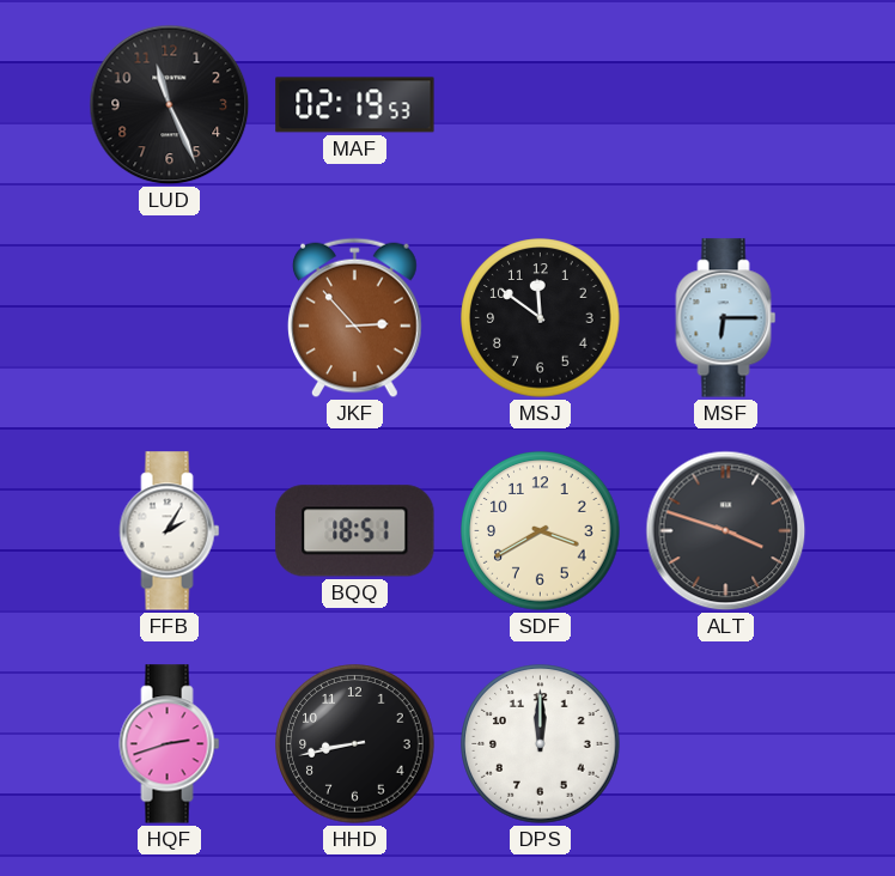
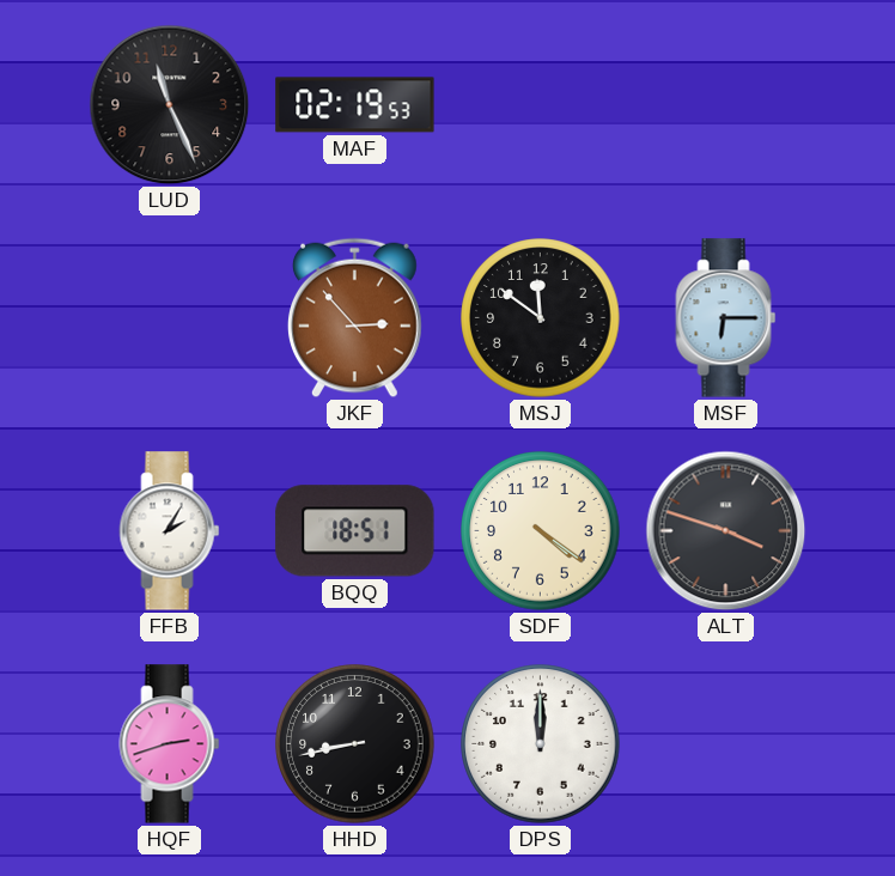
SDF: 3:40 -> 4:21
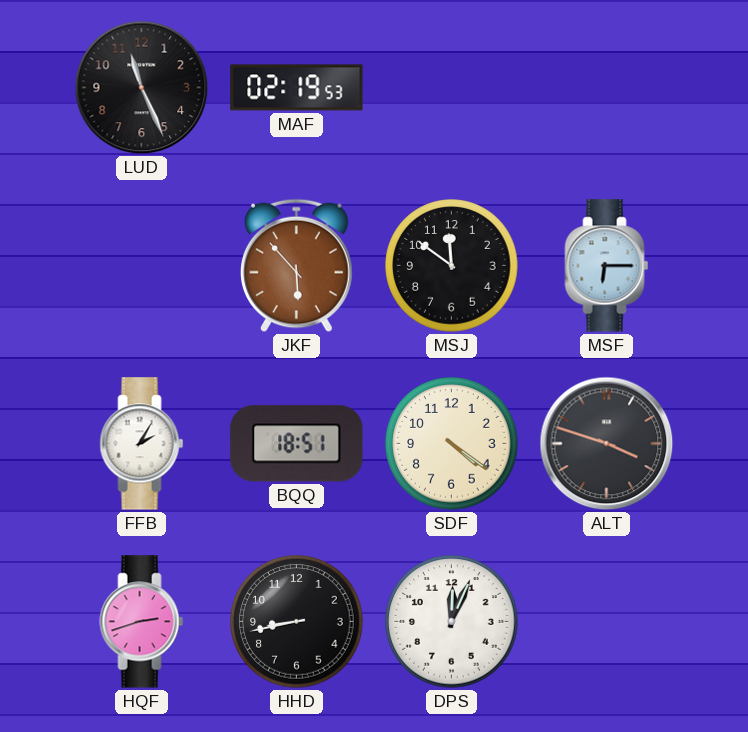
JKF: 2:53 -> 5:53
DPS: 12:00 -> 12:04
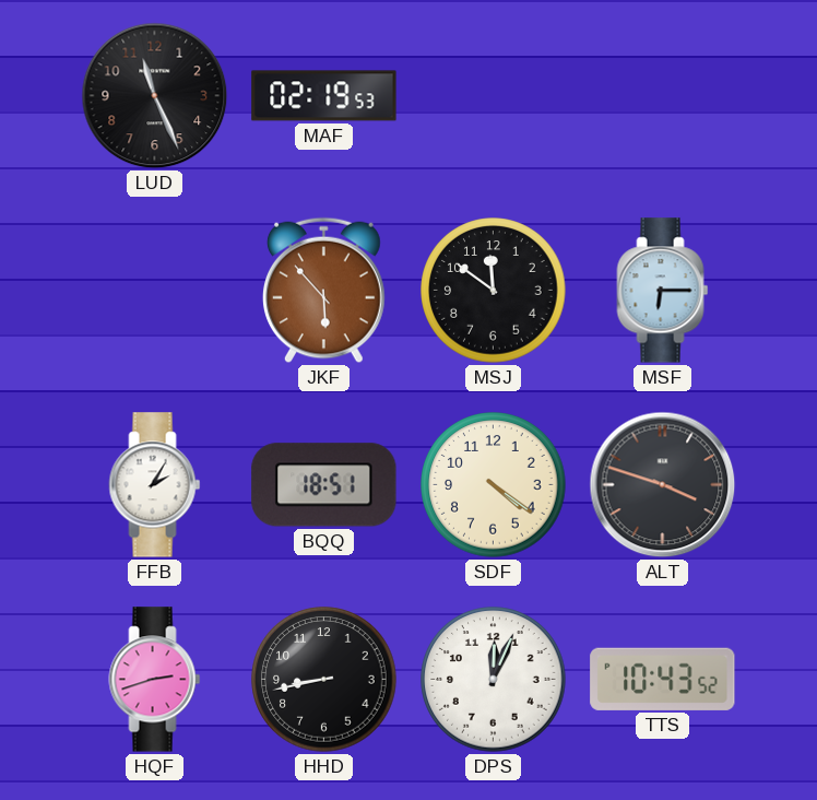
TTS: none -> 10:43
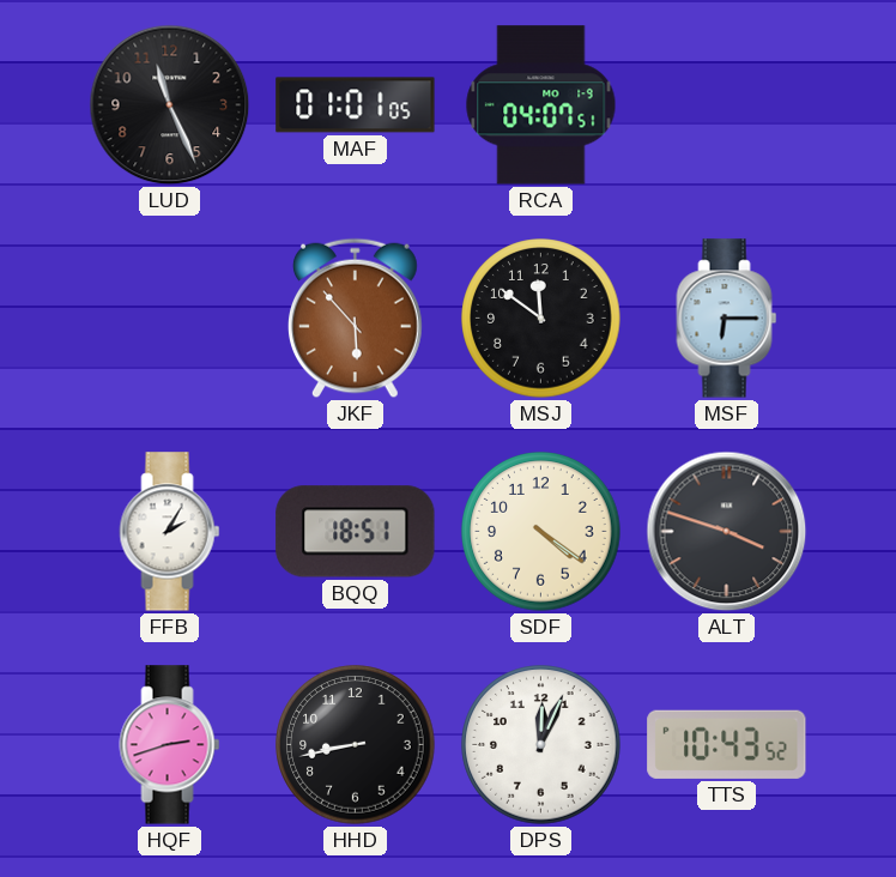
MAF: 02:19 -> 01:01
RCA: none -> 04:07
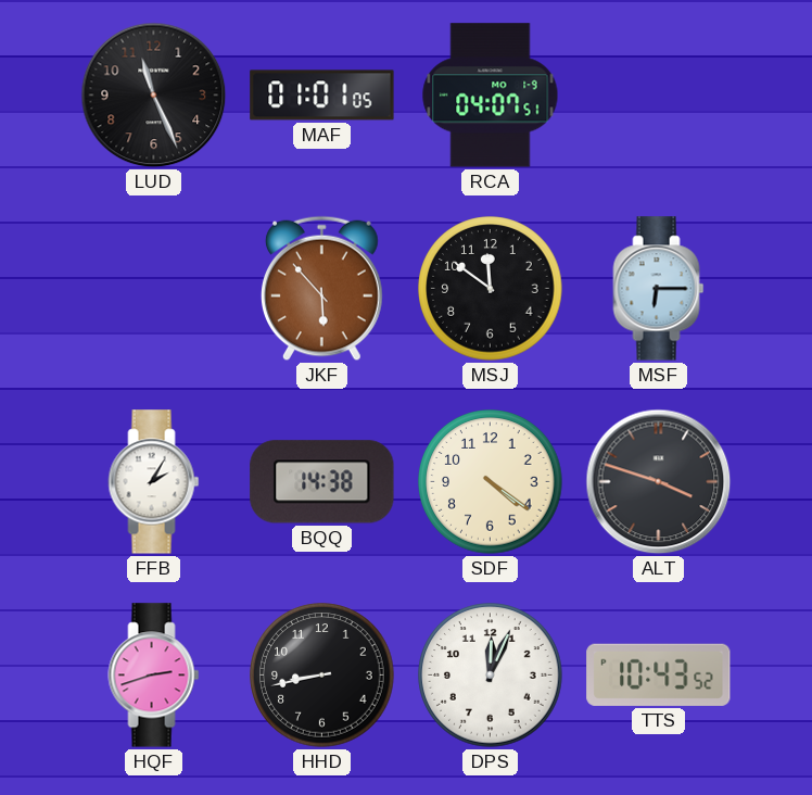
BQQ: 18:51 -> 14:38
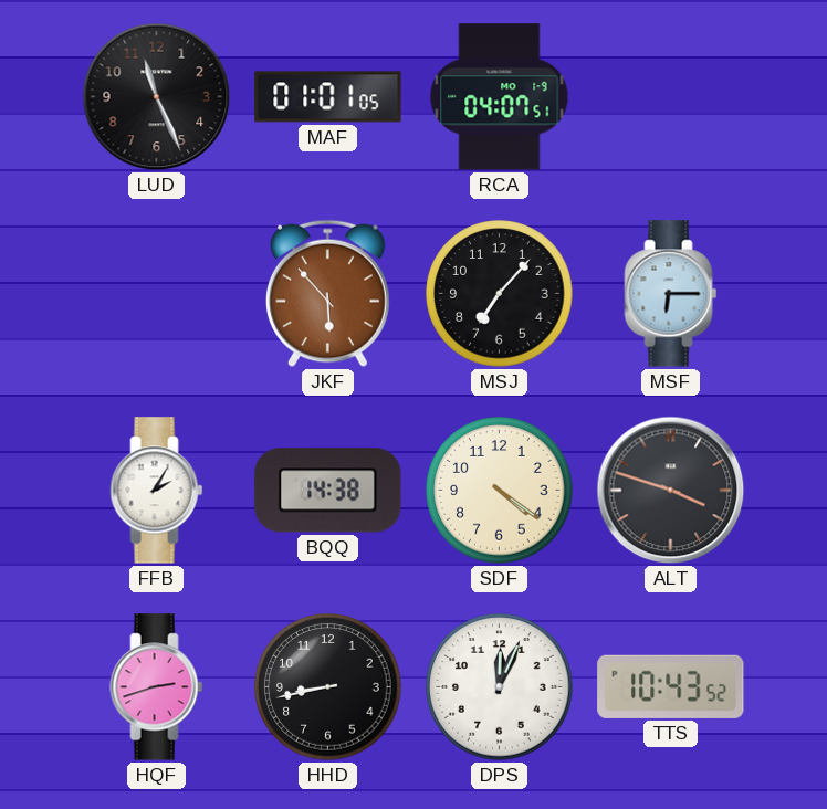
MSJ: 11:51 -> 7:07
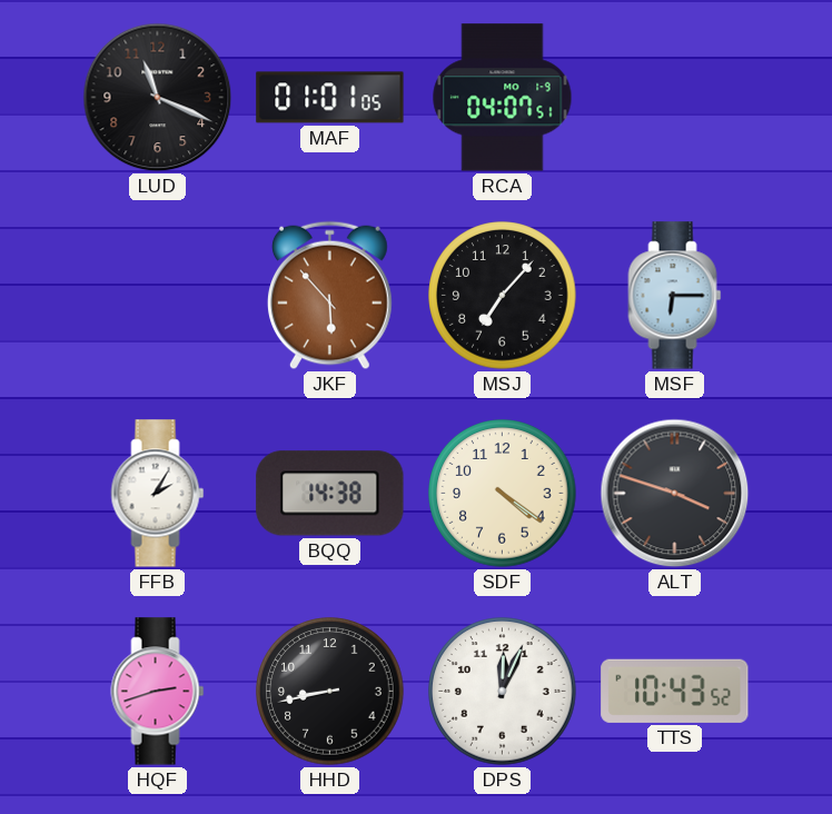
LUD: 11:26 -> 11:19
